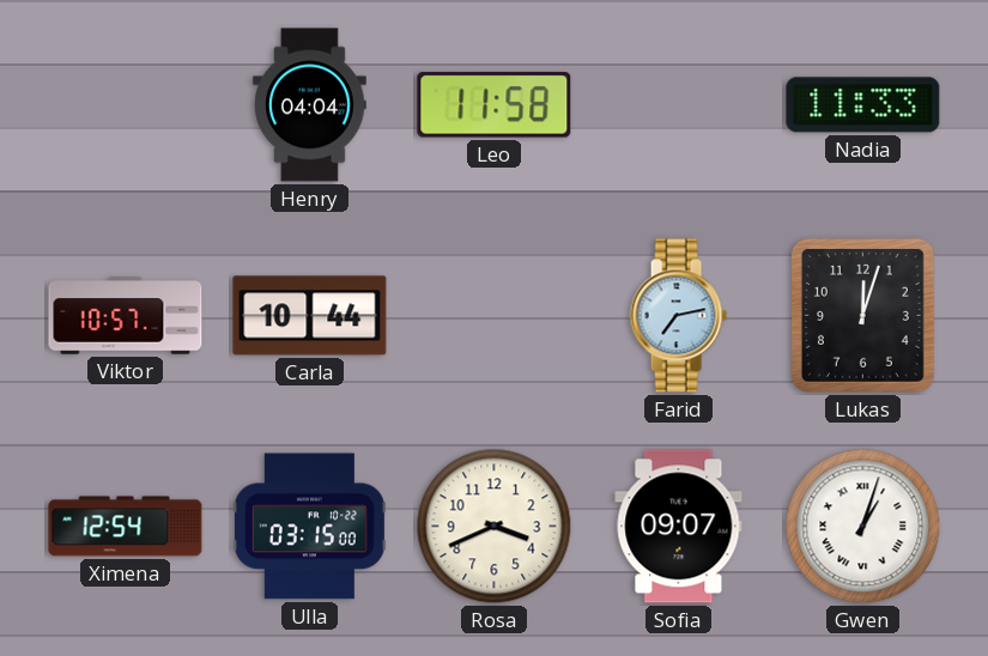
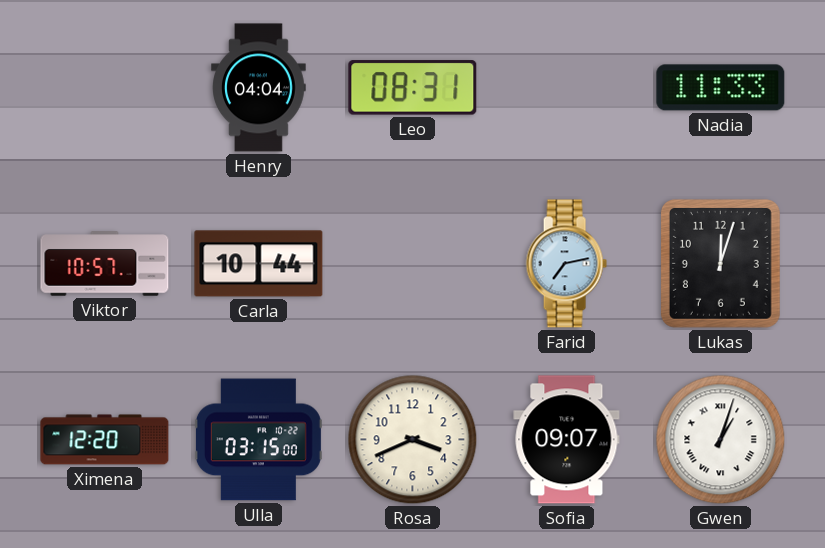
Leo: 11:58 -> 08:31
Ximena: 12:54 -> 12:20
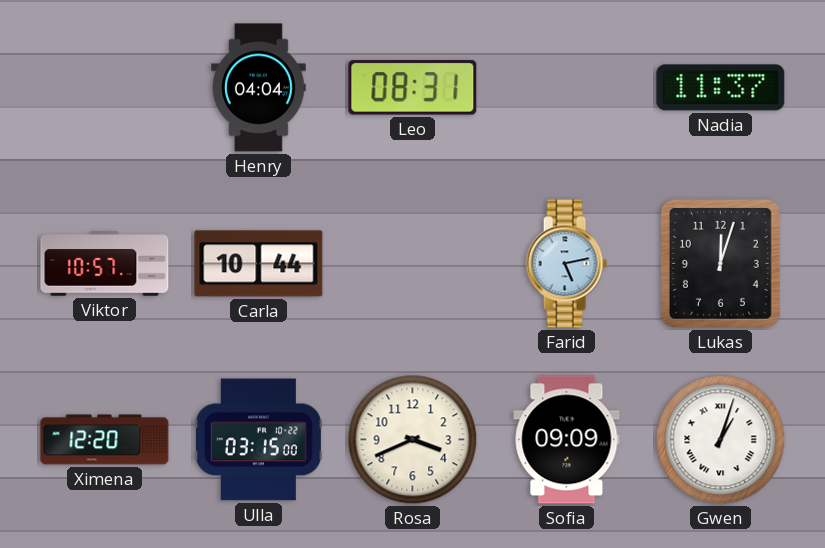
Nadia: 11:33 -> 11:37
Farid: 7:13 -> 5:13
Sofia: 09:07 -> 09:09
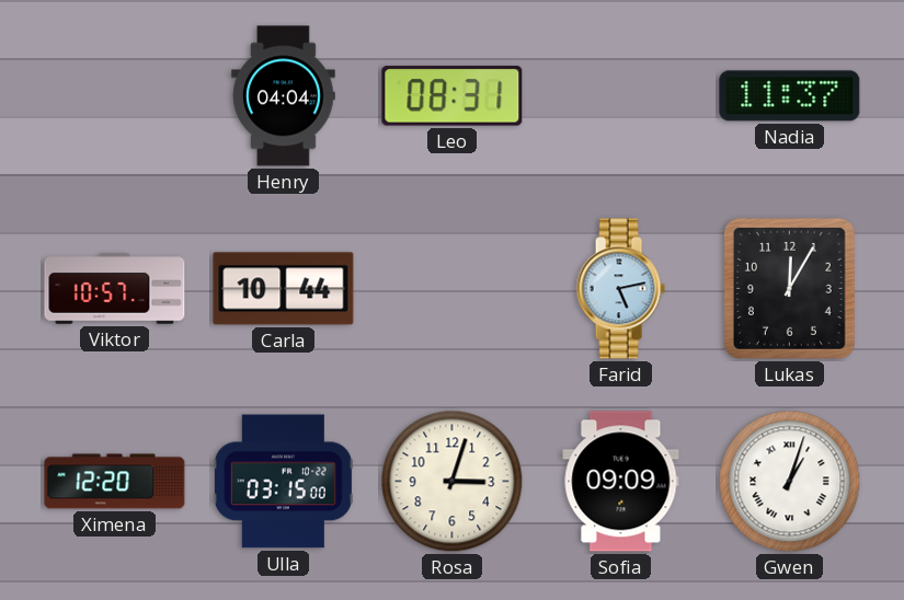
Lukas: 12:03 -> 12:05
Rosa: 3:41 -> 3:03
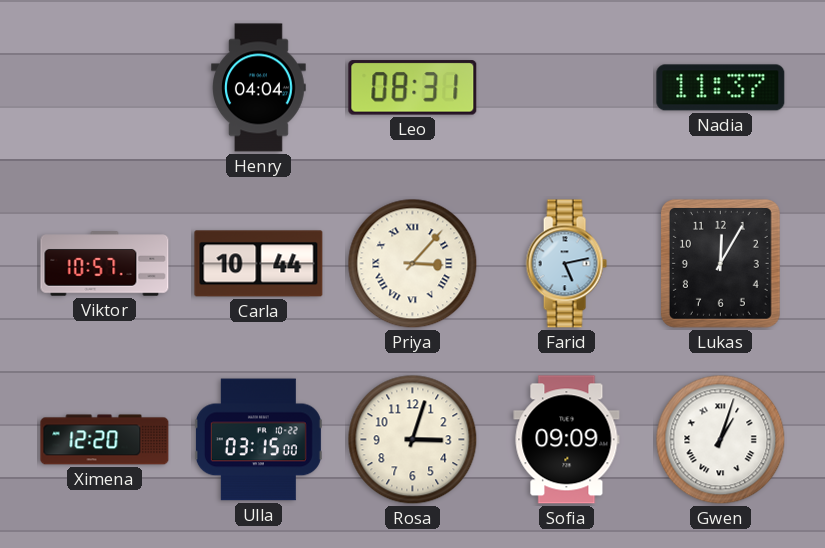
Priya: none -> 3:07
